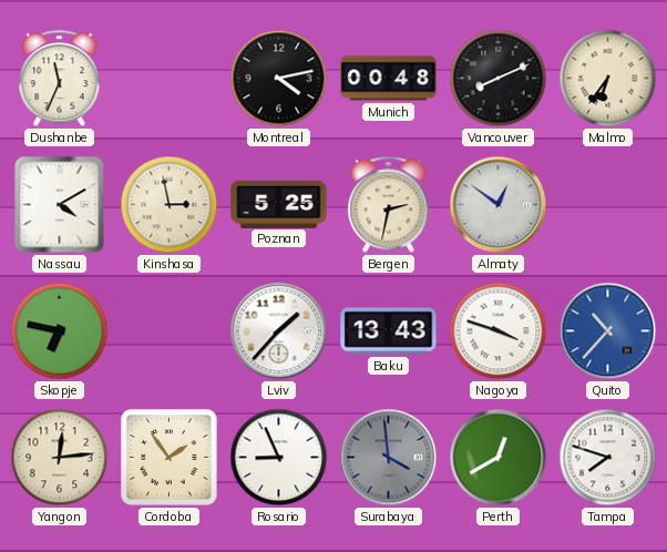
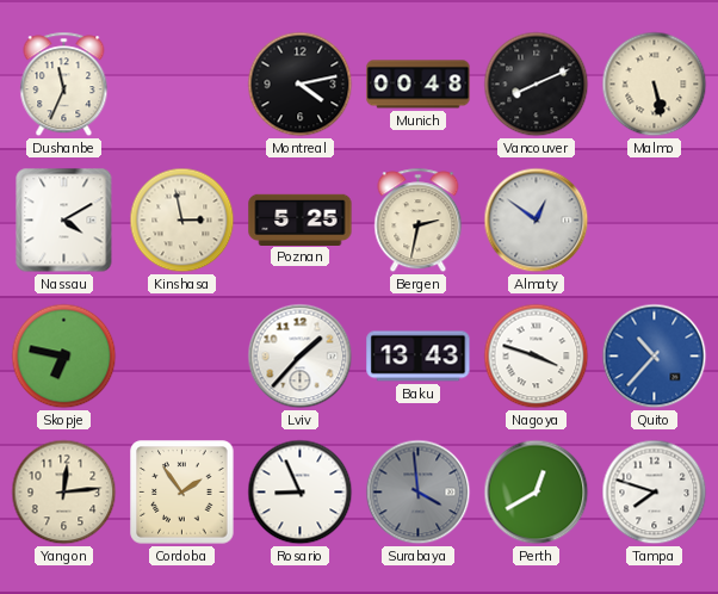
Malmo: 6:36 -> 5:28
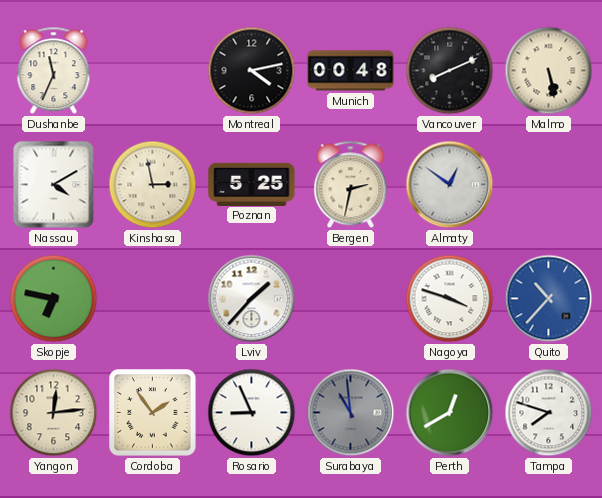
Baku: 13:43 -> none
Surabaya: 3:59 -> 10:59
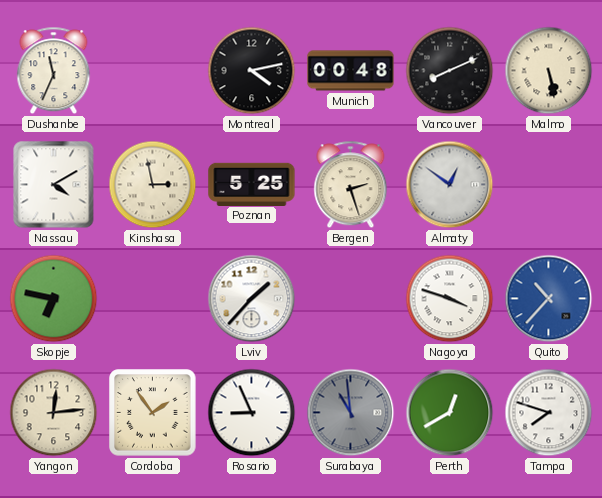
Bergen: 2:32 -> 2:27
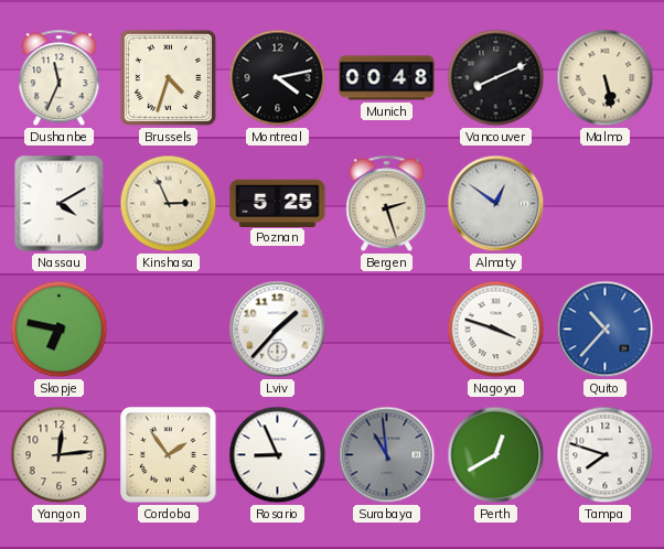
Brussels: none -> 4:33
Kinshasa: 2:58 -> 2:56
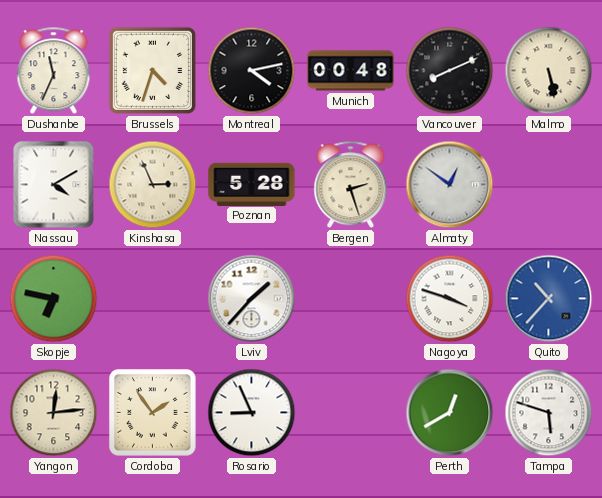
Poznan: 5:25 -> 5:28
Surabaya: 10:59 -> none
Tampa: 7:48 -> 5:48
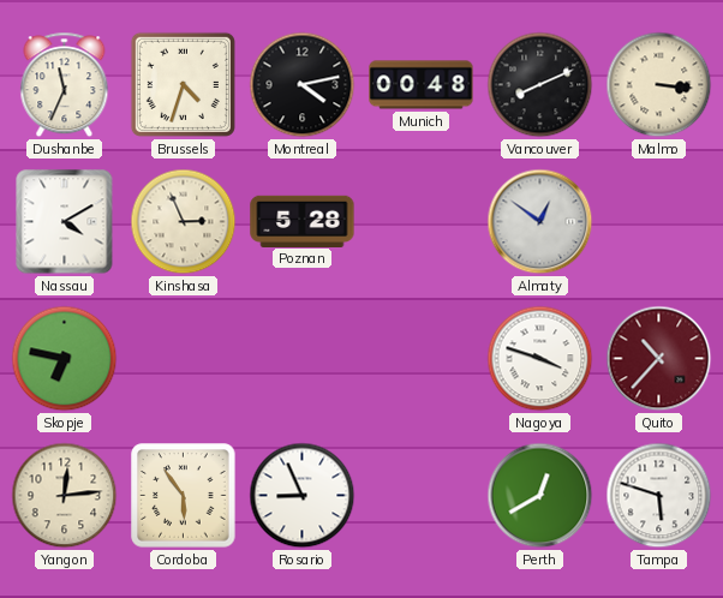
Malmo: 5:28 -> 3:16
Bergen: 2:27 -> none
Lviv: 1:37 -> none
Quito dial: blue -> burgundy
Cordoba: 1:54 -> 5:54
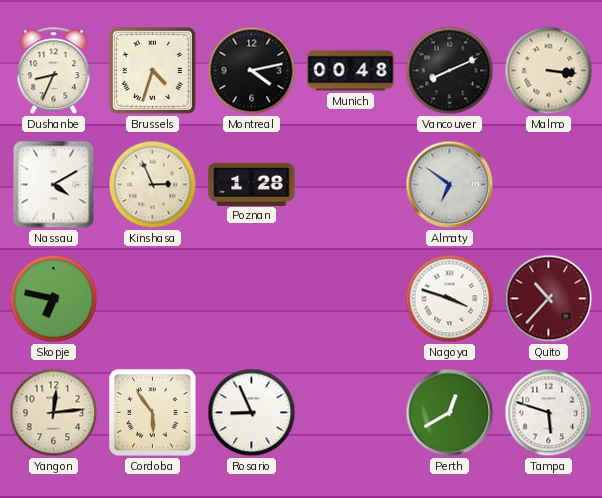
Dushanbe: 11:34 -> 8:34
Poznan: 5:28 -> 1:28
Almaty: 12:51 -> 6:51
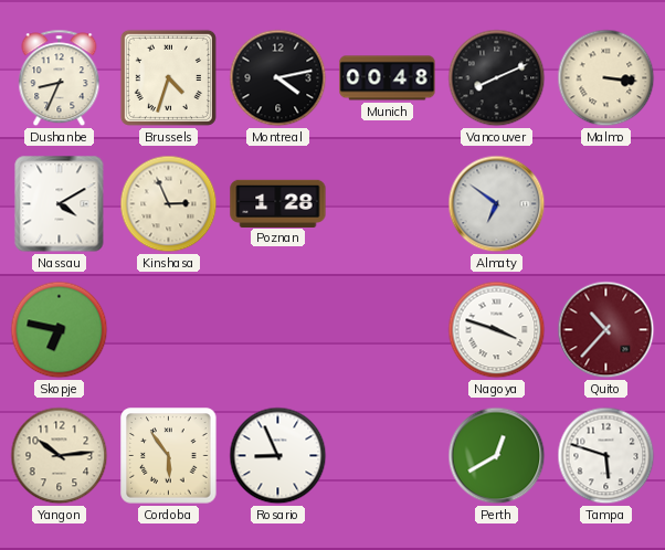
Yangon: 12:14 -> 10:14
